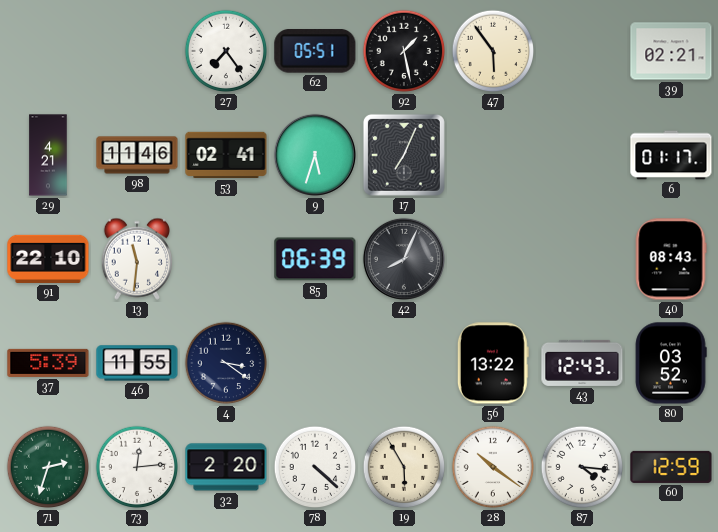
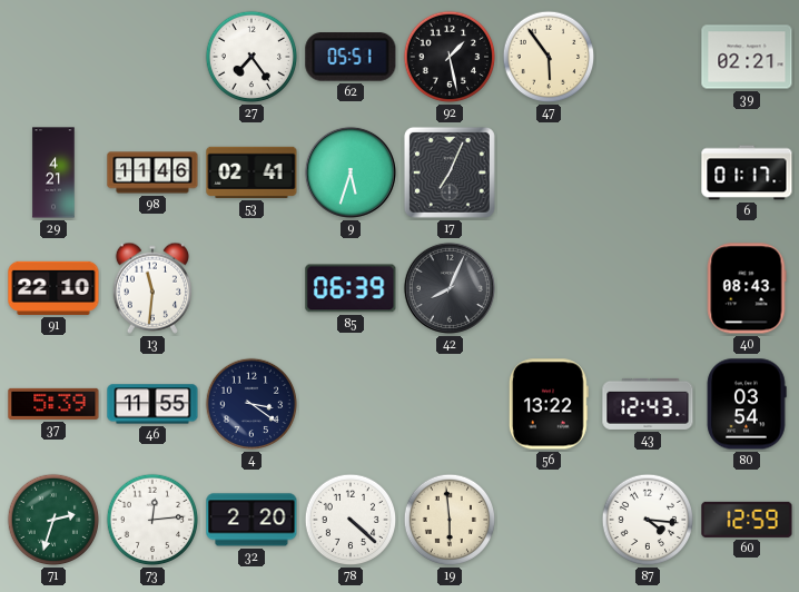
80: 03:52 -> 03:54
19: 5:55 -> 5:59
28: 10:21 -> none
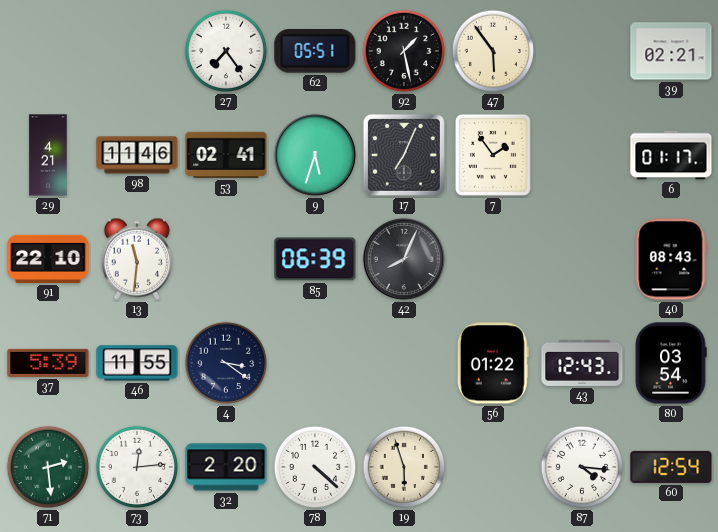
7: none -> 1:54
56: 13:22 -> 01:22
71: 2:33 -> 2:29
19: 5:59 -> 5:57
60: 12:59 -> 12:54
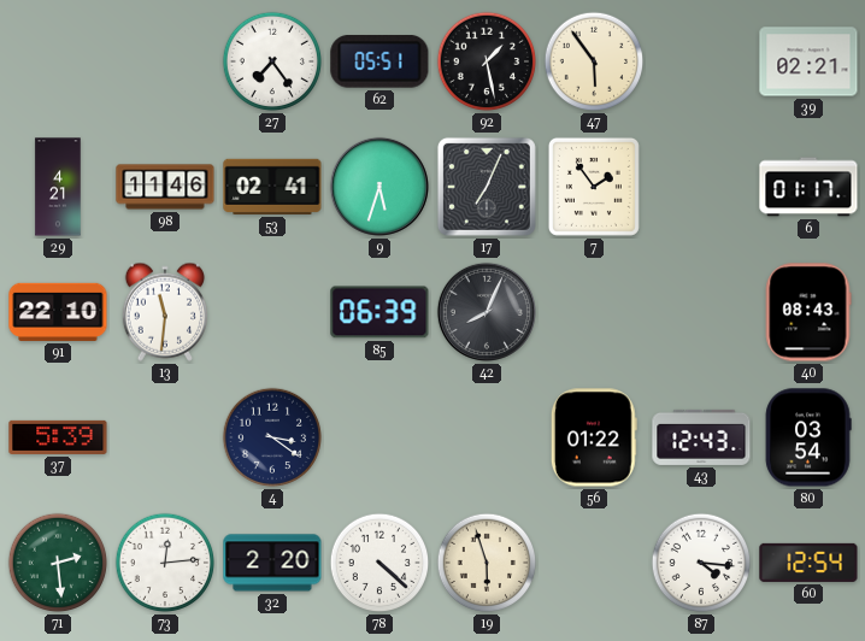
46: 11:55 -> none
